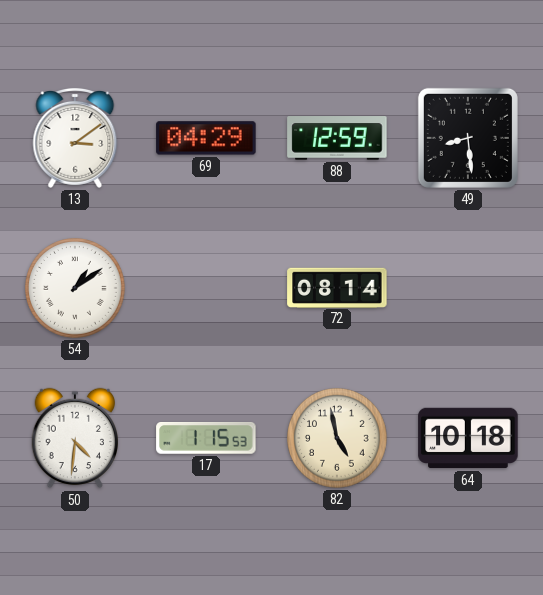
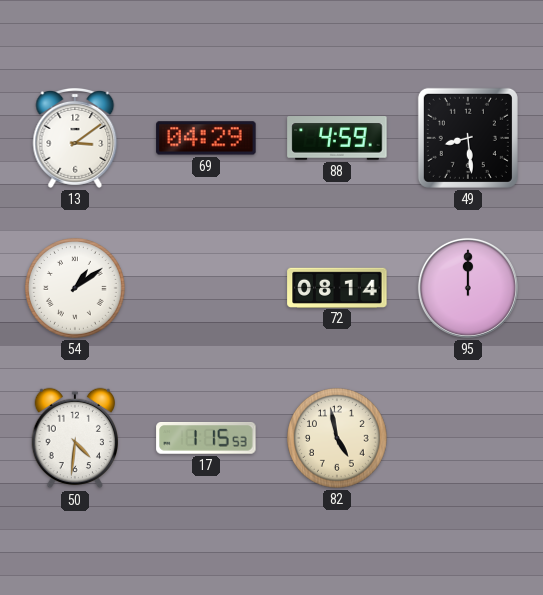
88: 12:59 -> 4:59
95: none -> 12:00
64: 10:18 -> none
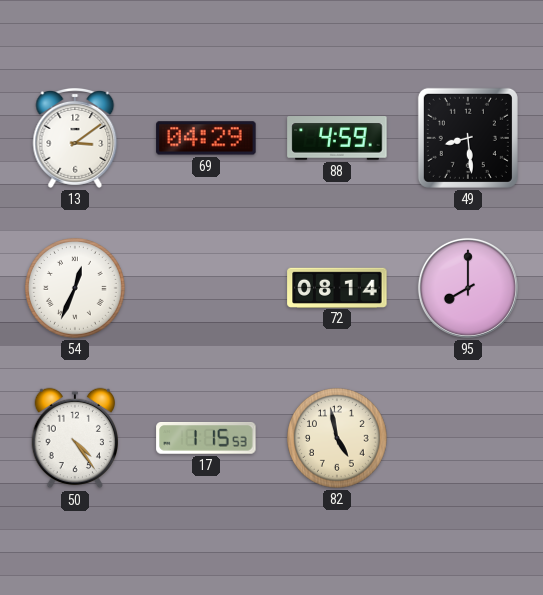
54: 1:09 -> 12:34
95: 12:00 -> 8:00
50: 4:31 -> 4:24
